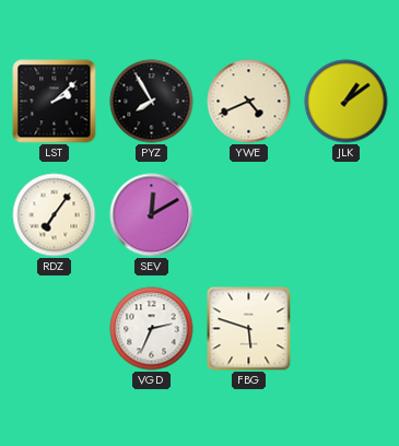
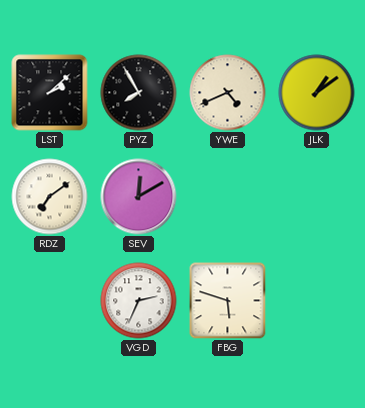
RDZ: 7:06 -> 7:09
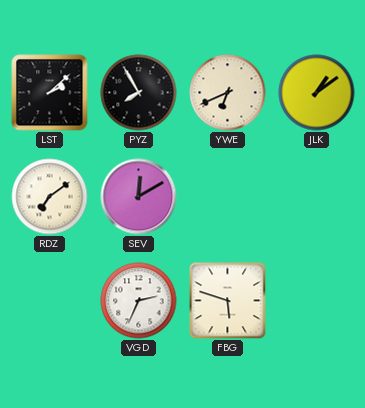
YWE: 4:41 -> 6:41
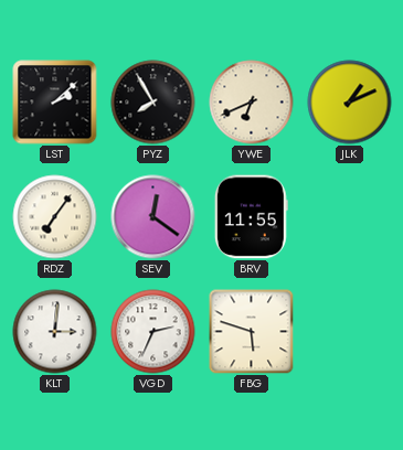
JLK: 1:09 -> 1:11
RDZ: 7:09 -> 7:06
SEV: 12:10 -> 12:21
BRV: none -> 11:55
KLT: none -> 3:01
